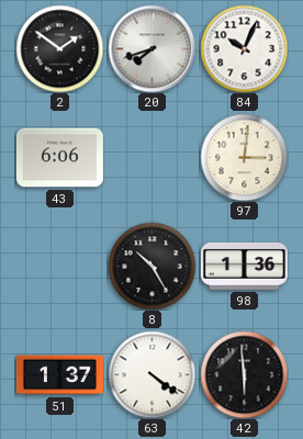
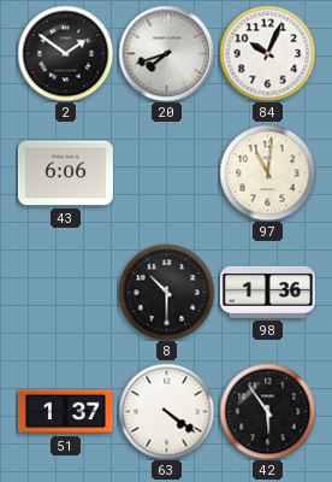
97: 3:01 -> 11:01
8: 10:25 -> 10:30
42: 5:59 -> 5:54
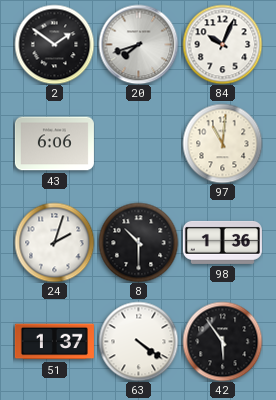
24: none -> 2:03
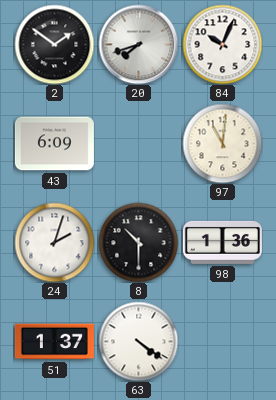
43: 6:06 -> 6:09
42: 5:54 -> none
